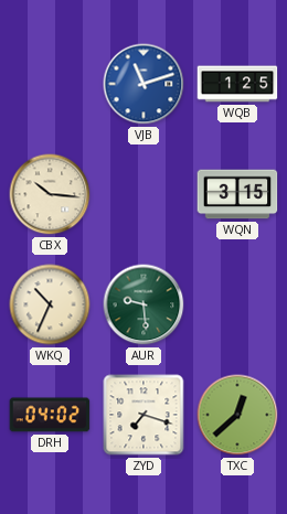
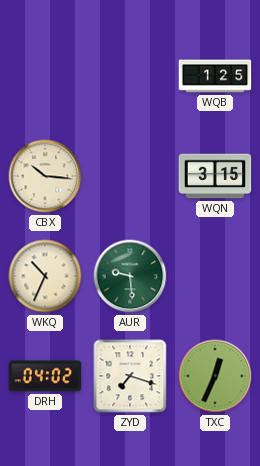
VJB: 11:12 -> none
TXC: 12:38 -> 12:34
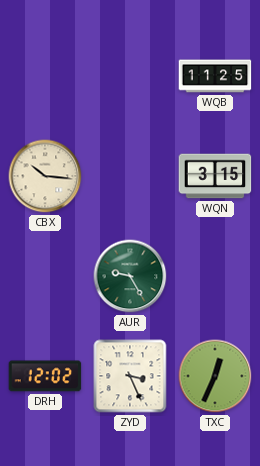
WQB: 1:25 -> 11:25
WKQ: 10:34 -> none
AUR: 9:29 -> 9:25
DRH: 04:02 -> 12:02
ZYD: 7:18 -> 3:26
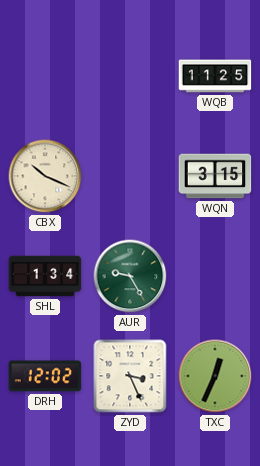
CBX: 10:16 -> 10:19
SHL: none -> 1:34
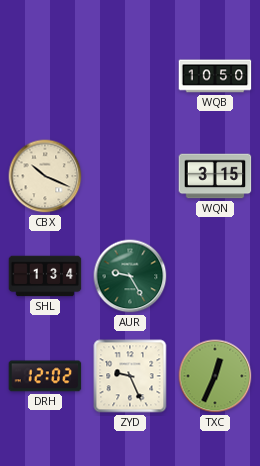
WQB: 11:25 -> 10:50
ZYD: 3:26 -> 9:26
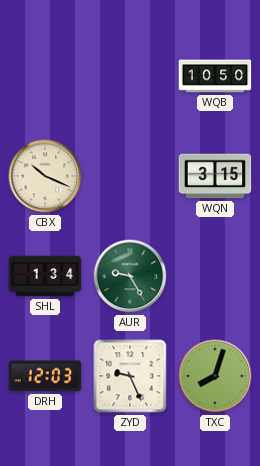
DRH: 12:02 -> 12:03
TXC: 12:34 -> 8:03
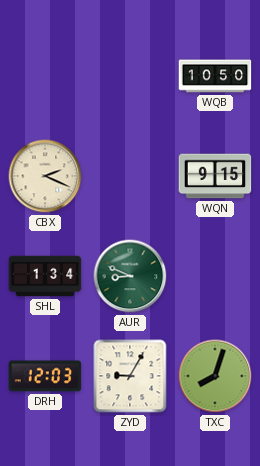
CBX: 10:19 -> 2:19
WQN: 3:15 -> 9:15
AUR: 9:25 -> 8:49
ZYD: 9:26 -> 9:05
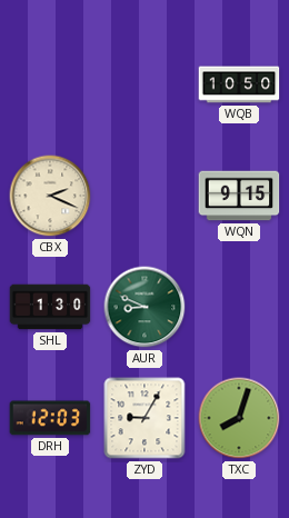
SHL: 1:34 -> 1:30
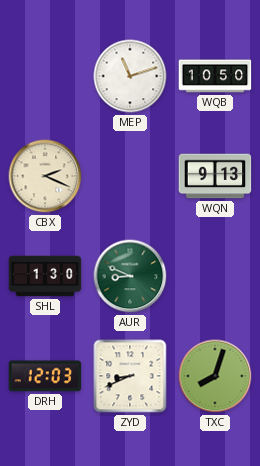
MEP: none -> 11:12
WQN: 9:15 -> 9:13
ZYD: 9:05 -> 8:41
